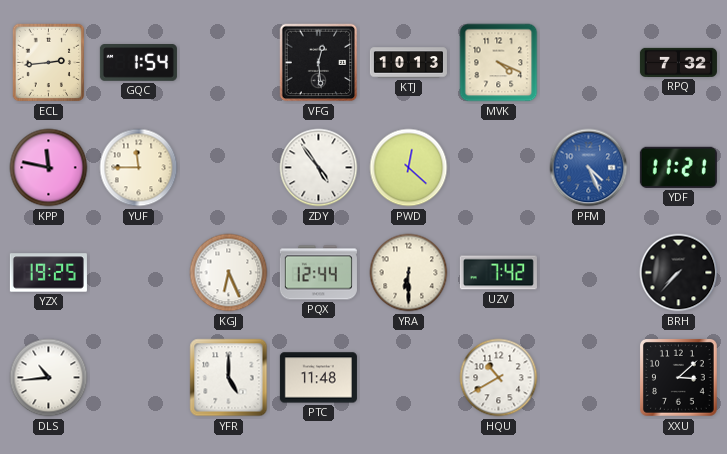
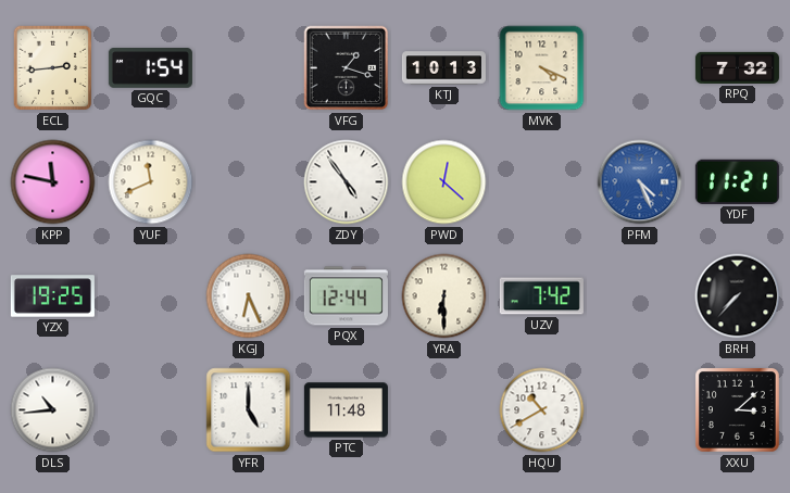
VFG: 12:29 -> 1:18
YUF: 11:45 -> 11:41
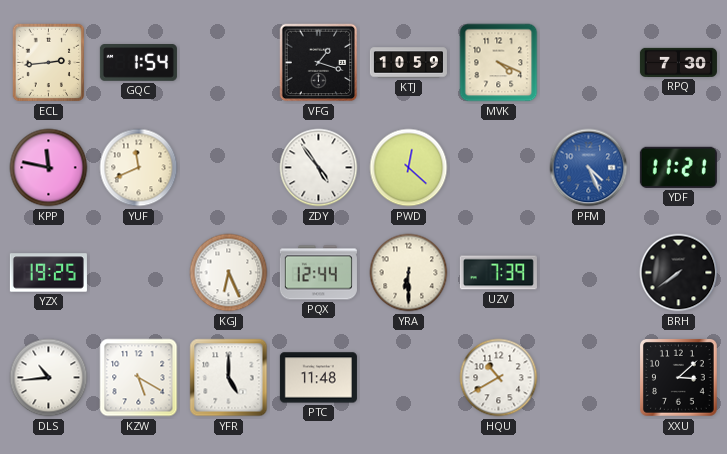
KTJ: 10:13 -> 10:59
RPQ: 7:32 -> 7:30
UZV: 7:42 -> 7:39
BRH: 7:37 -> 7:39
KZW: none -> 5:20
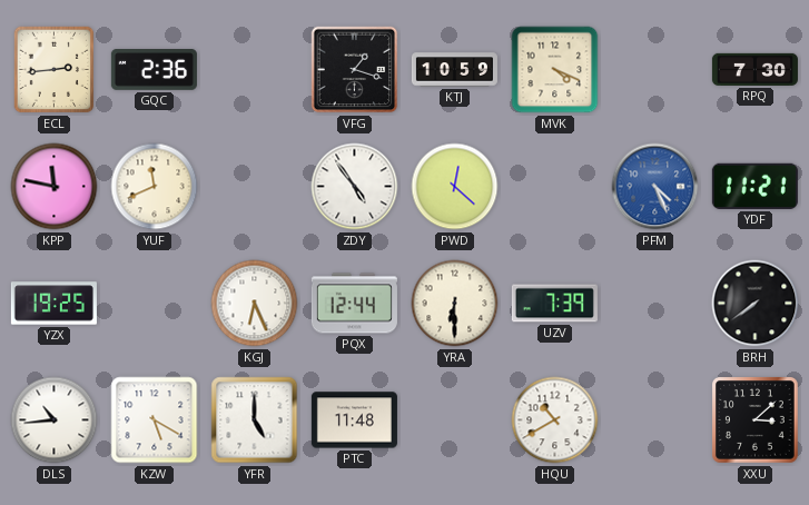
GQC: 1:54 -> 2:36
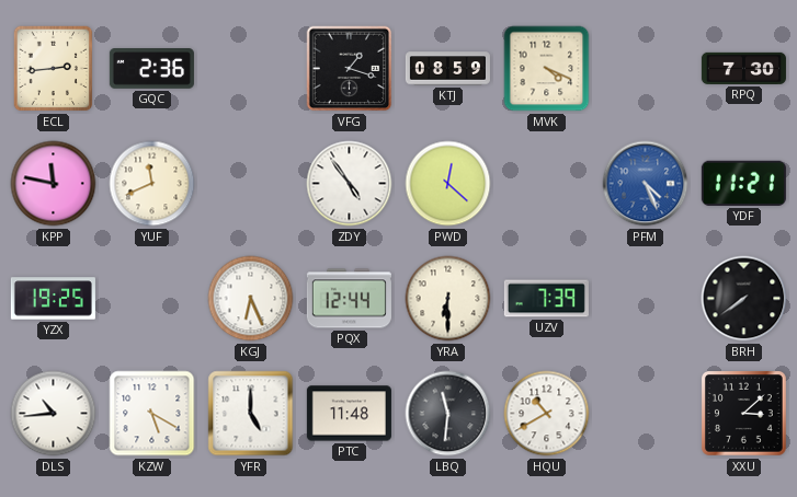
KTJ: 10:59 -> 08:59
LBQ: none -> 11:31
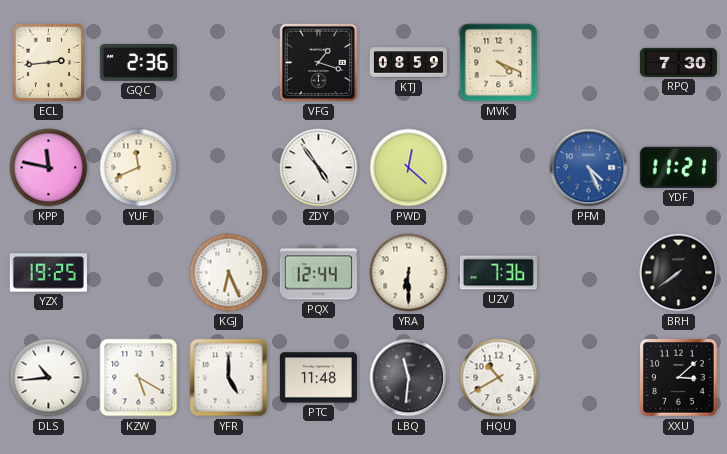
UZV: 7:39 -> 7:36
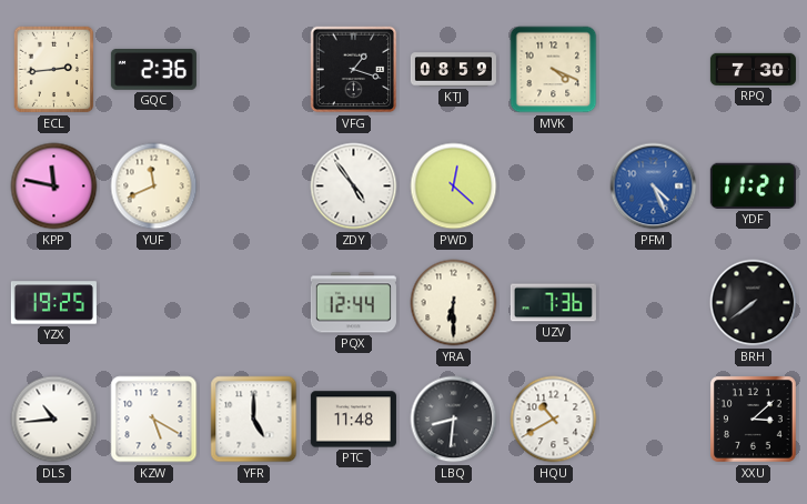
KGJ: 6:26 -> none
LBQ: 11:31 -> 8:31
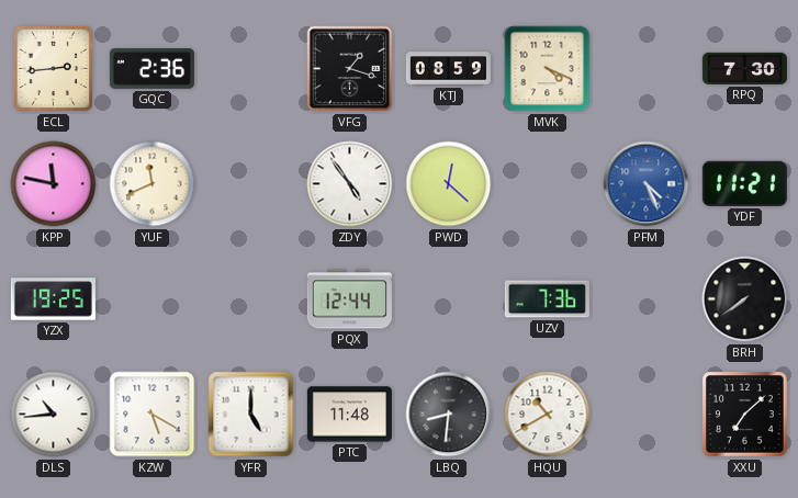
YRA: 6:30 -> none
XXU: 3:08 -> 7:08
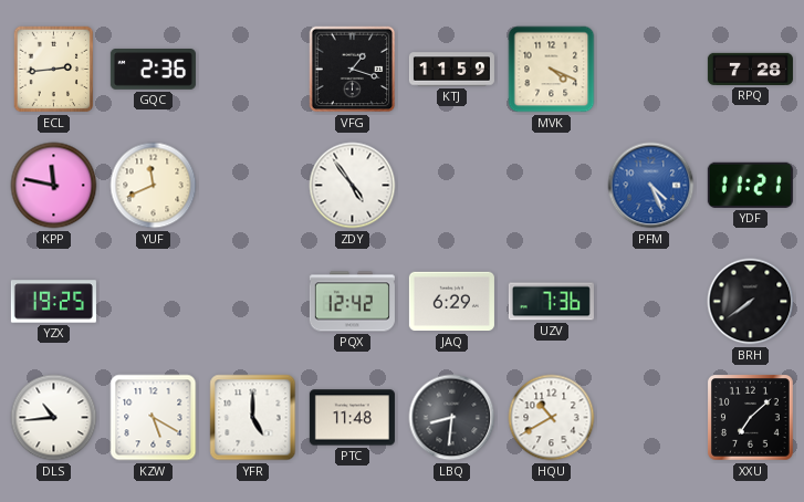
KTJ: 08:59 -> 11:59
RPQ: 7:30 -> 7:28
PWD: 12:22 -> none
PQX: 12:44 -> 12:42
JAQ: none -> 6:29
